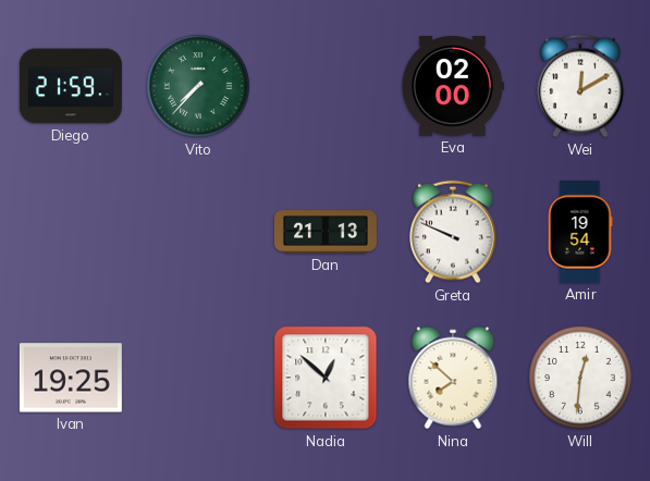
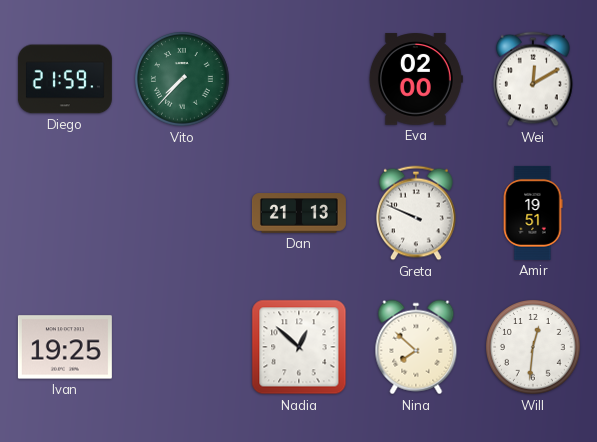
Amir: 19:54 -> 19:51
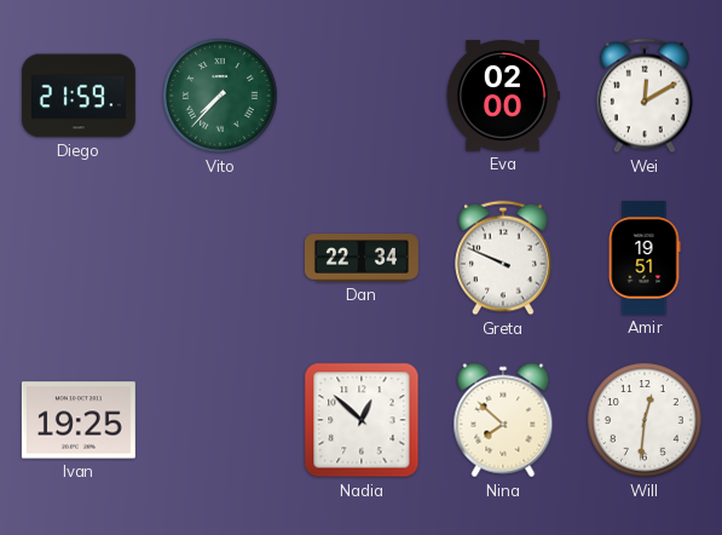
Dan: 21:13 -> 22:34
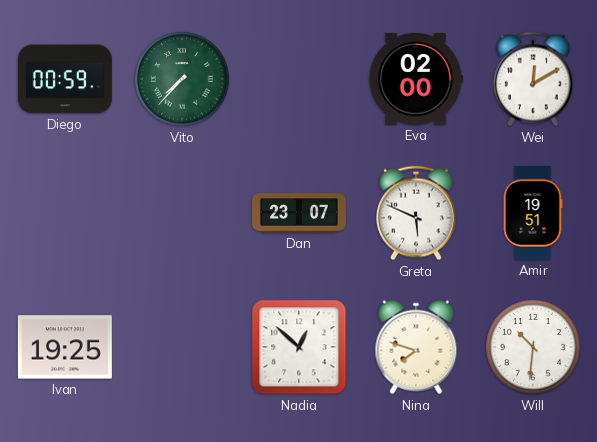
Diego: 21:59 -> 00:59
Dan: 22:34 -> 23:07
Greta: 9:49 -> 5:49
Nina: 7:52 -> 7:48
Will: 12:31 -> 10:31
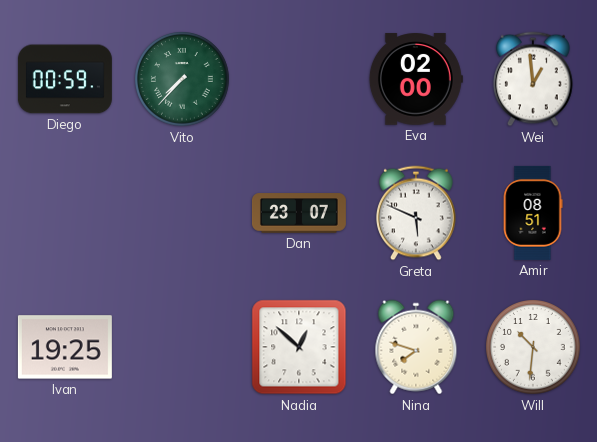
Wei: 12:10 -> 12:59
Amir: 19:51 -> 08:51
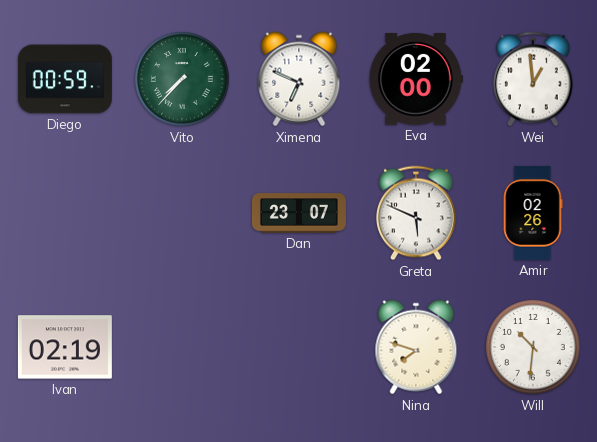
Ximena: none -> 6:49
Amir: 08:51 -> 02:26
Ivan: 19:25 -> 02:19
Nadia: 12:52 -> none
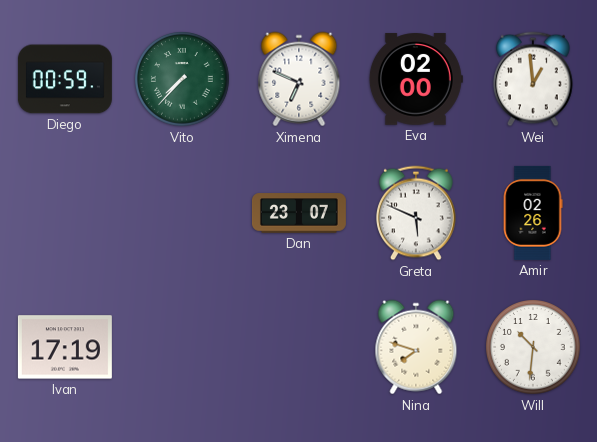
Ivan: 02:19 -> 17:19
